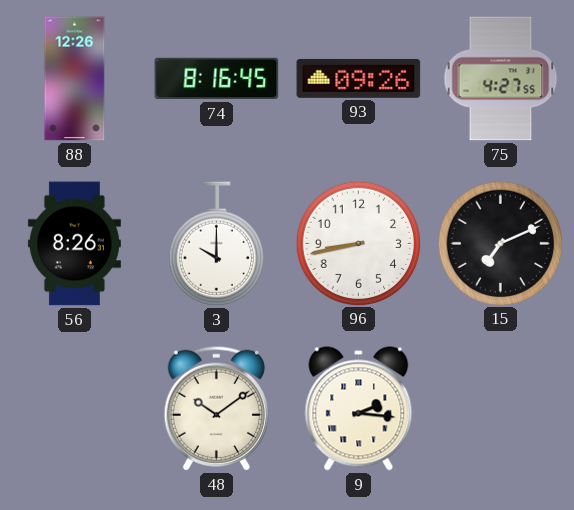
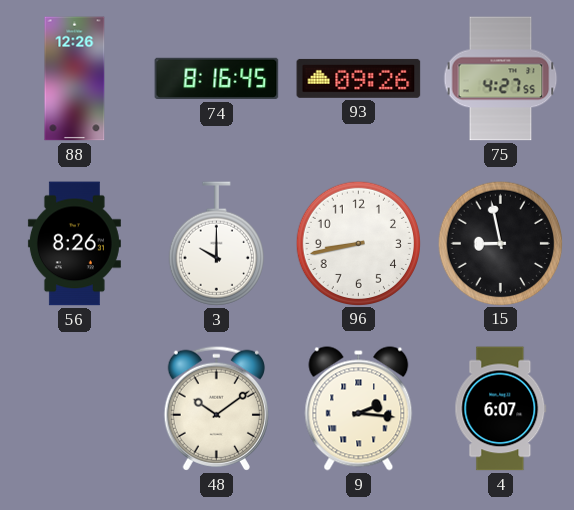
15: 7:11 -> 8:58
4: none -> 6:07
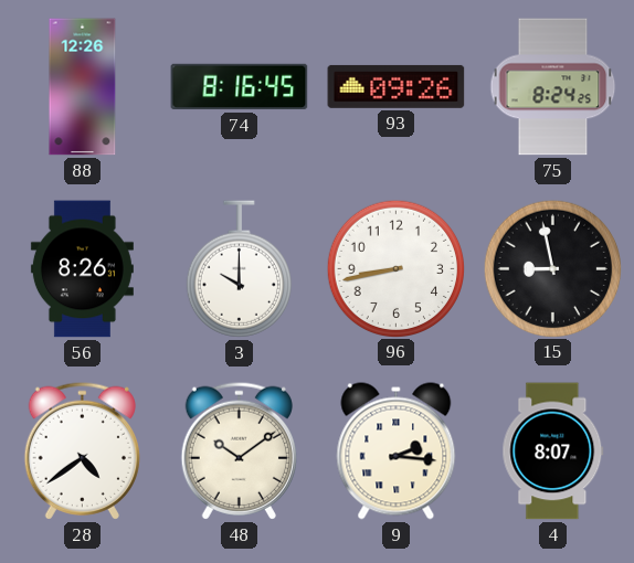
75: 4:27 -> 8:24
28: none -> 4:39
4: 6:07 -> 8:07
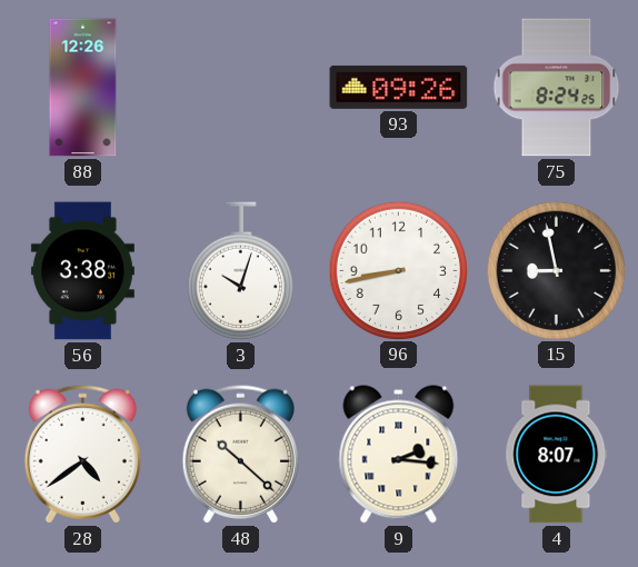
74: 8:16 -> none
56: 8:26 -> 3:38
3: 10:00 -> 10:03
48: 10:09 -> 10:22
